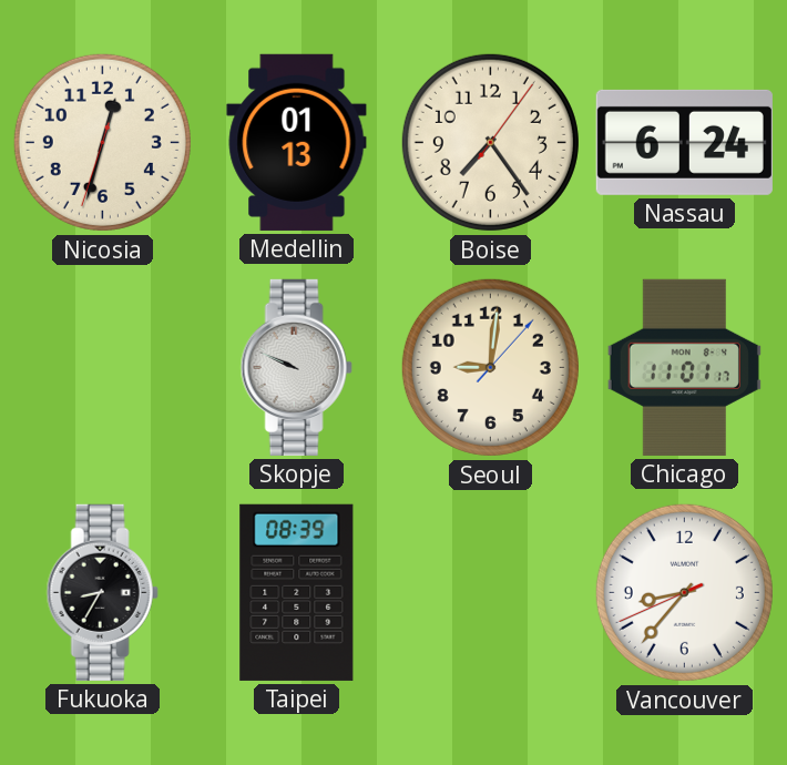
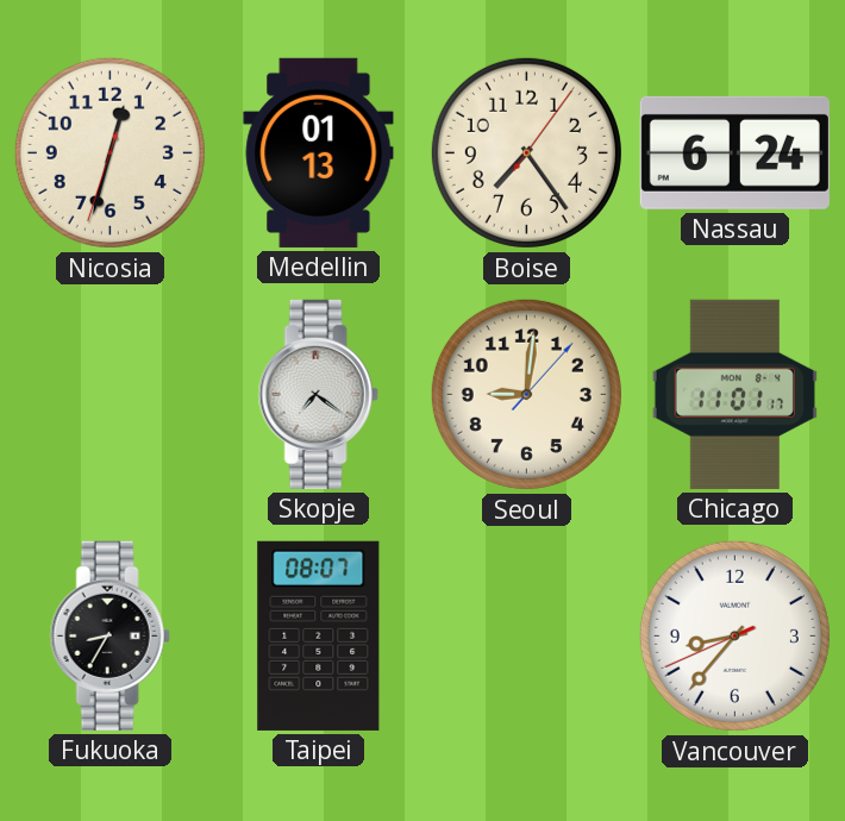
Skopje: 9:49 -> 7:21
Taipei: 08:39 -> 08:07
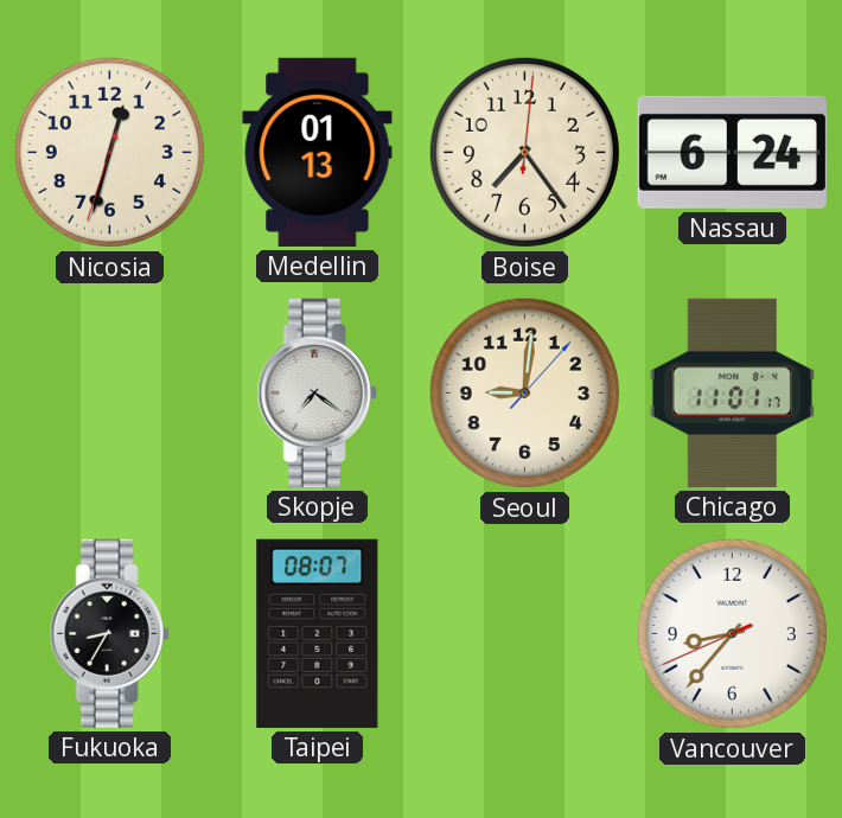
Boise: 7:24:06 -> 7:24:01
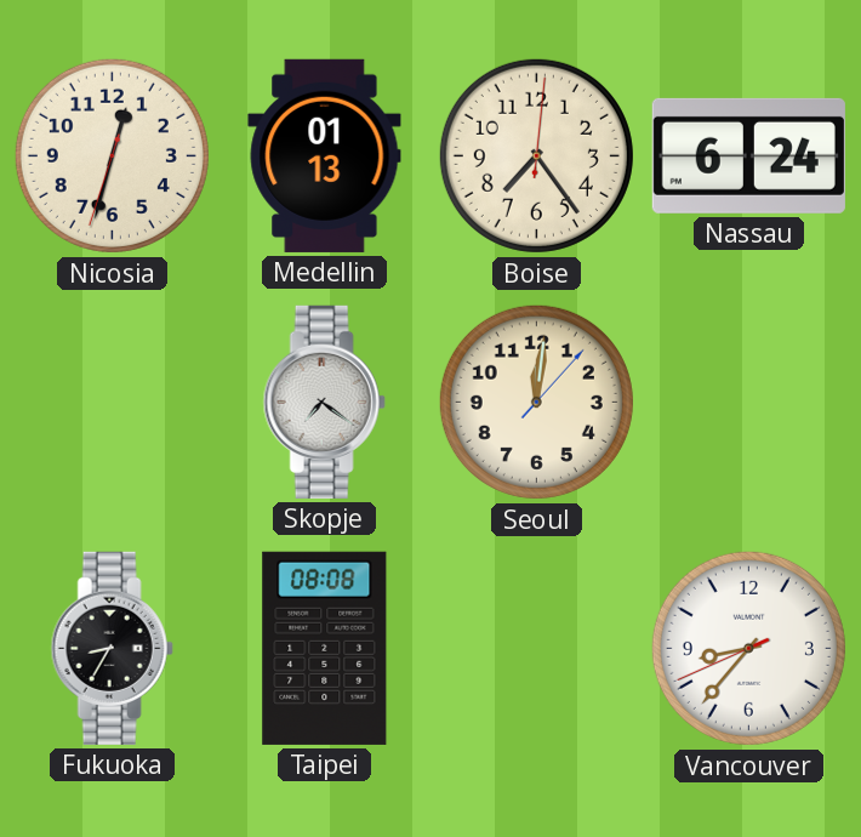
Seoul: 9:01 -> 12:01
Chicago: 11:01 -> none
Taipei: 08:07 -> 08:08
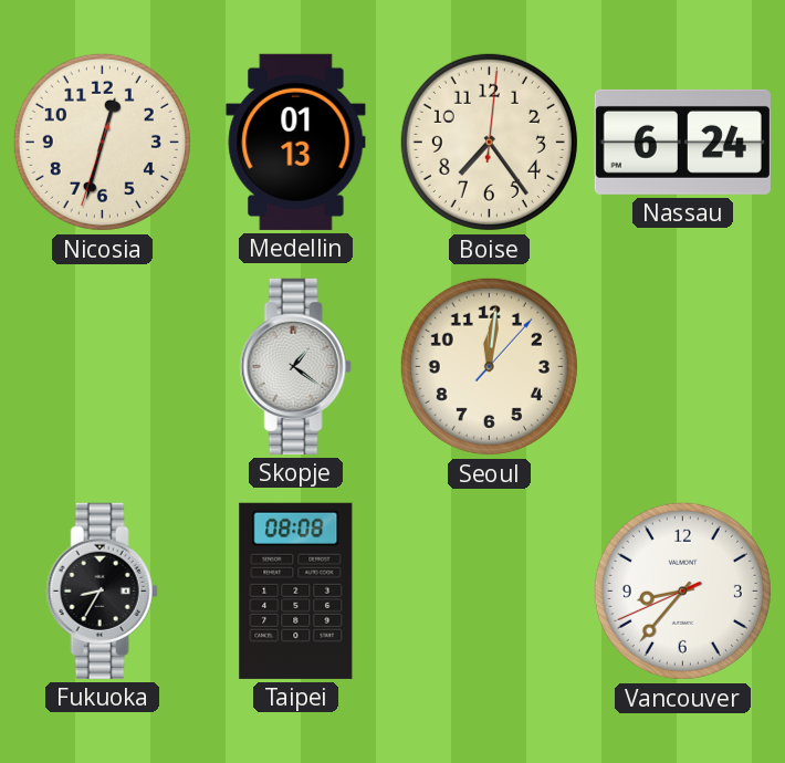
Skopje: 7:21 -> 1:21
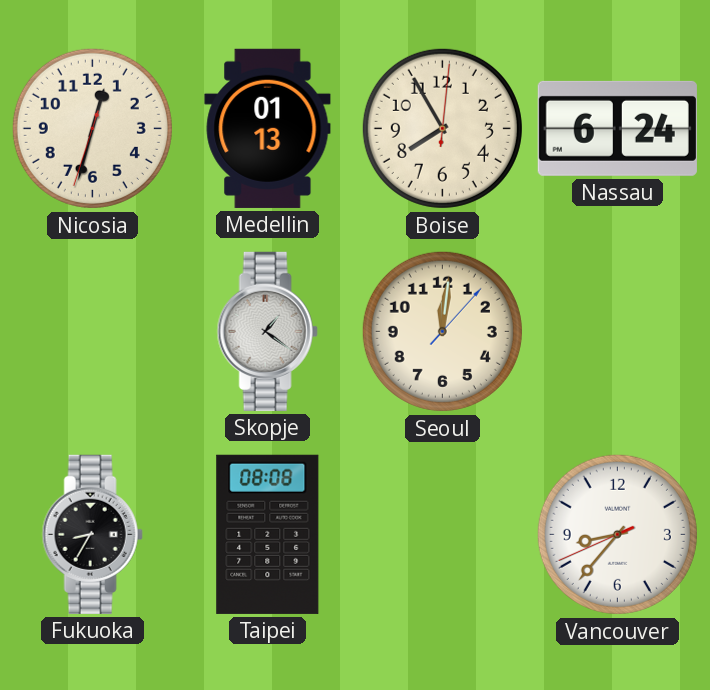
Boise: 7:24 -> 7:55
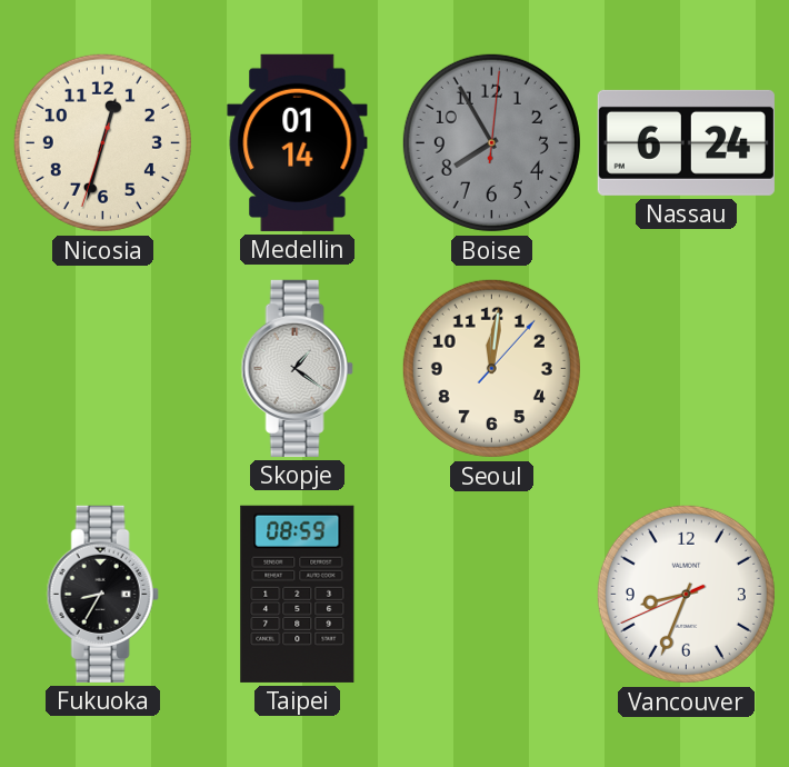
Medellin: 01:13 -> 01:14
Boise dial: cream -> grey
Taipei: 08:08 -> 08:59
Vancouver: 8:36 -> 8:33
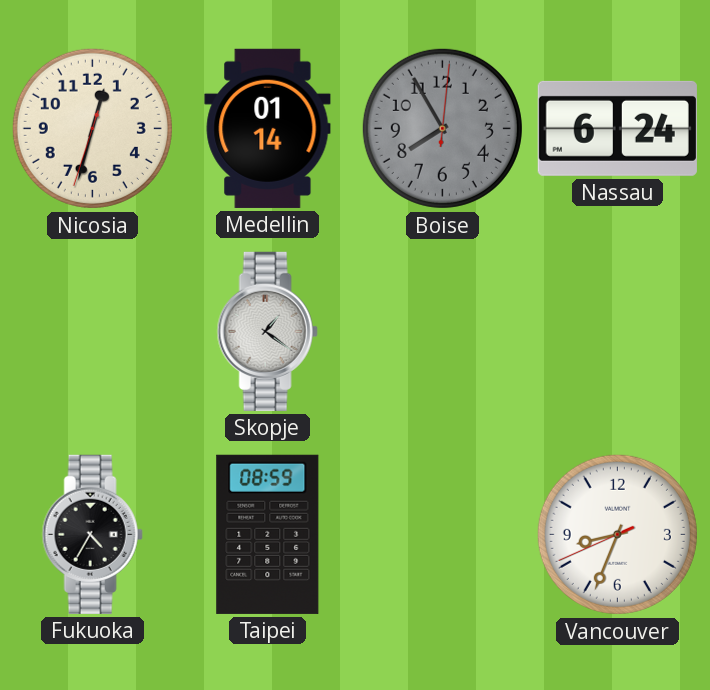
Seoul: 12:01 -> none
Fukuoka: 8:35 -> 4:35
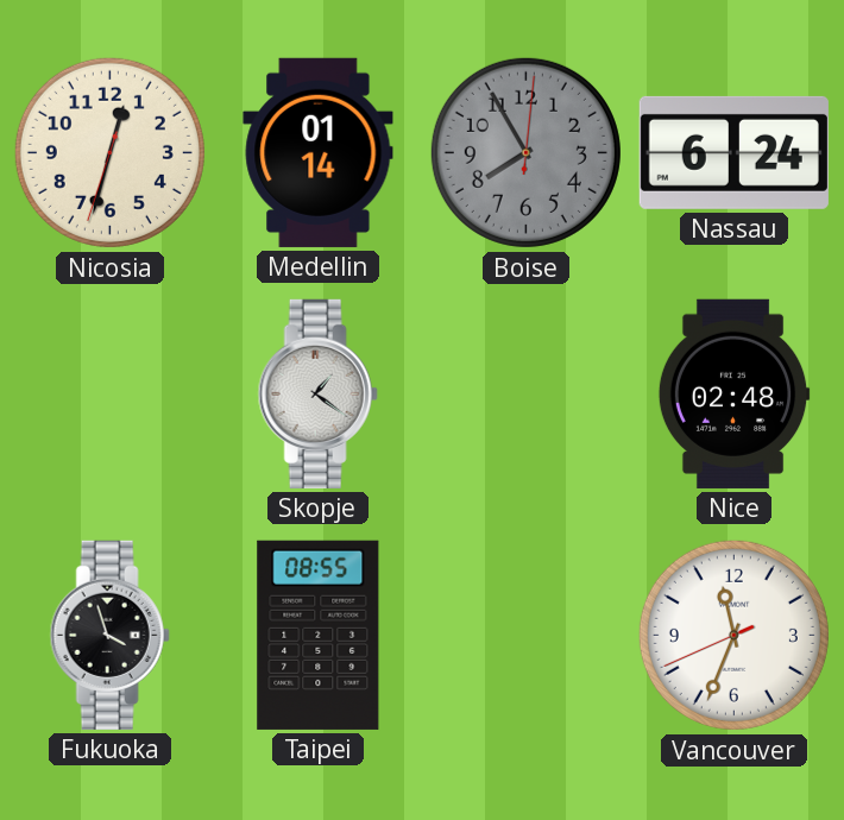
Nice: none -> 02:48
Fukuoka: 4:35 -> 3:57
Taipei: 08:59 -> 08:55
Vancouver: 8:33 -> 11:33
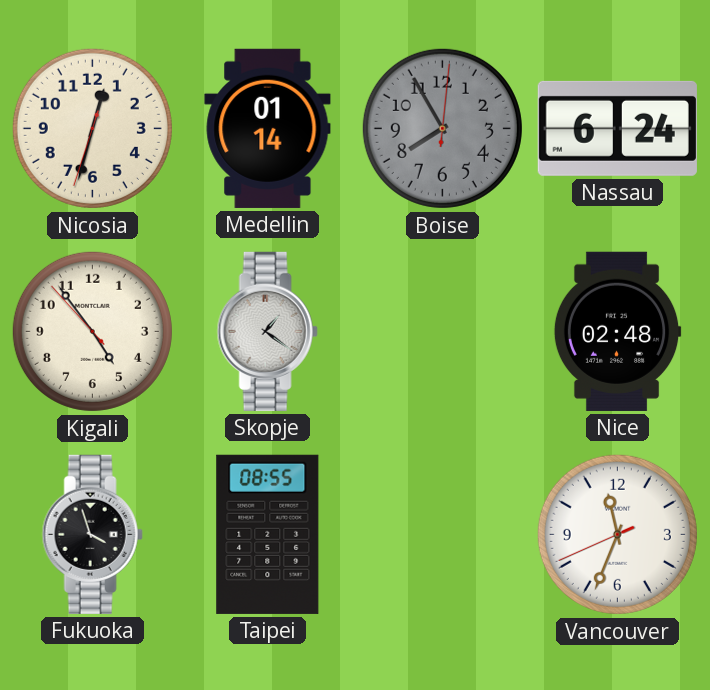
Kigali: none -> 4:53
